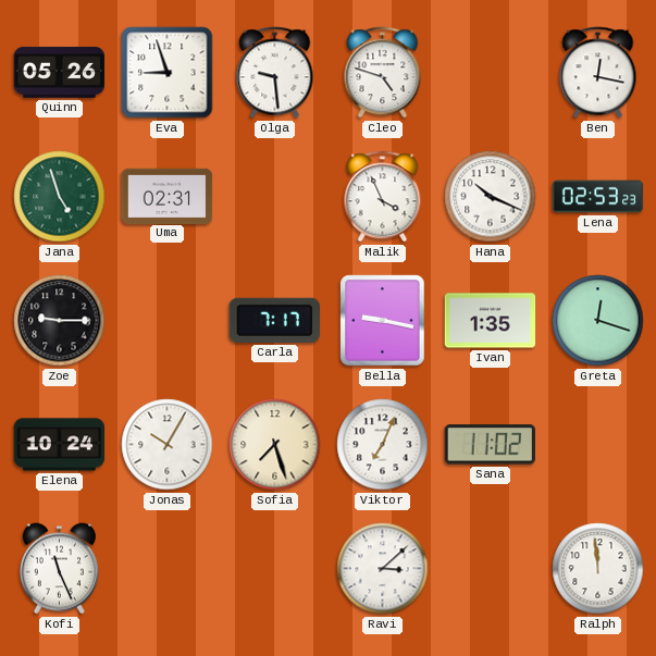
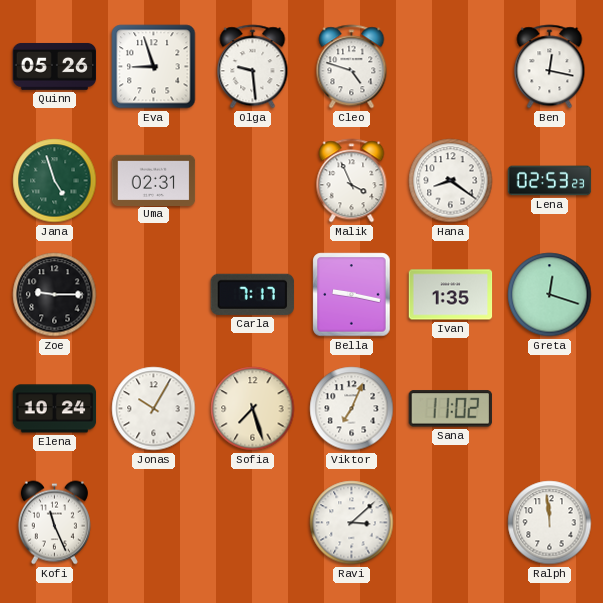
Hana: 10:19 -> 8:21
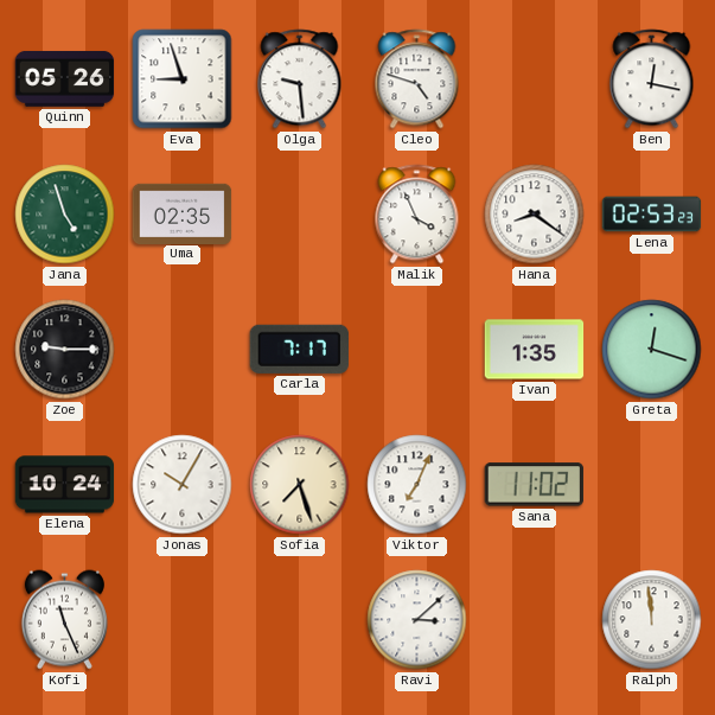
Uma: 02:31 -> 02:35
Bella: 9:17 -> none
